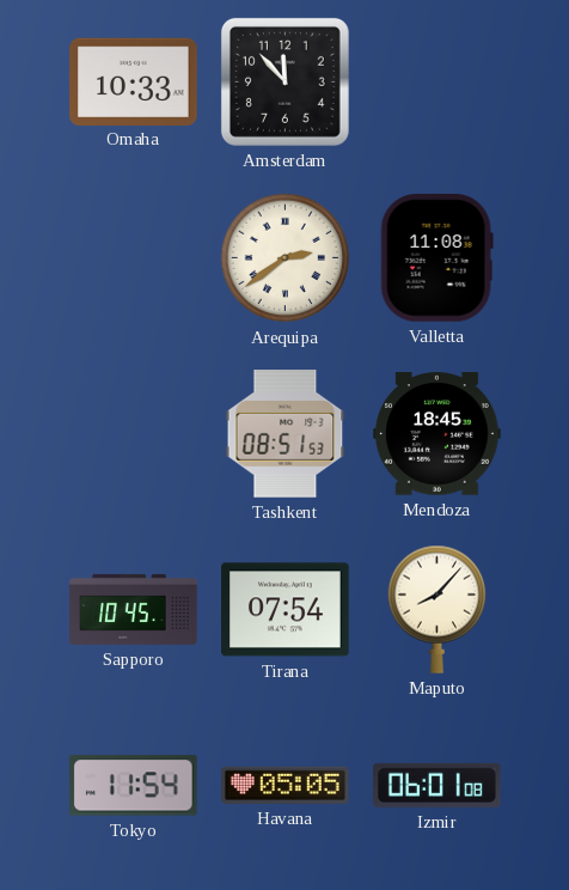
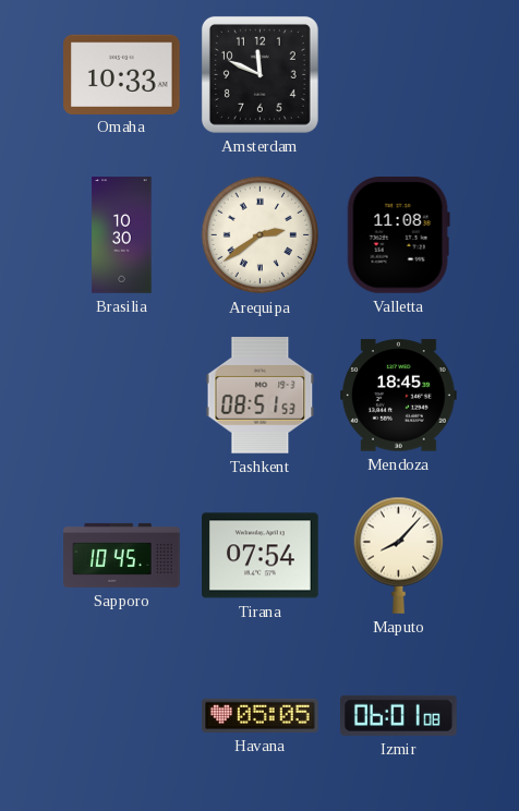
Amsterdam: 11:53 -> 11:49
Brasilia: none -> 10:30
Tokyo: 11:54 -> none
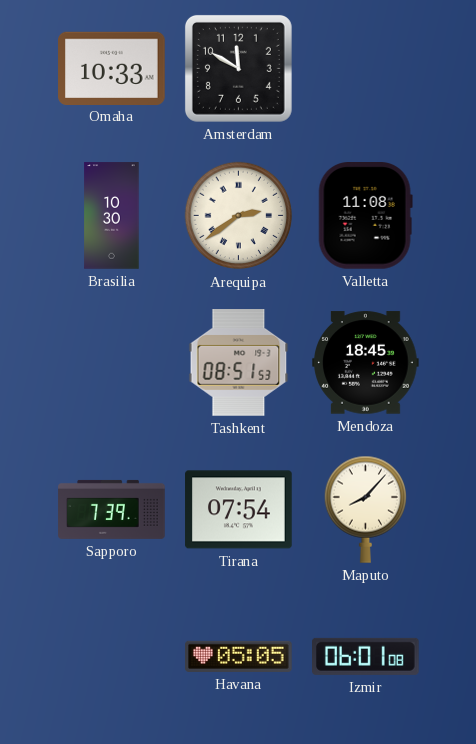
Amsterdam: 11:49 -> 11:50
Sapporo: 10:45 -> 7:39
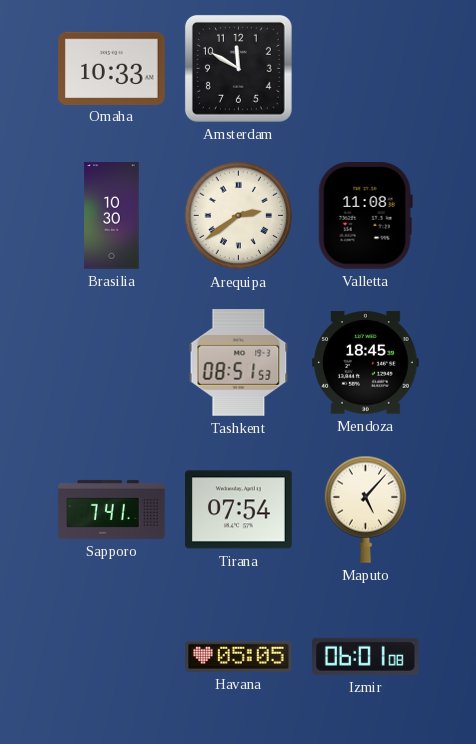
Sapporo: 7:39 -> 7:41
Maputo: 8:07 -> 5:07
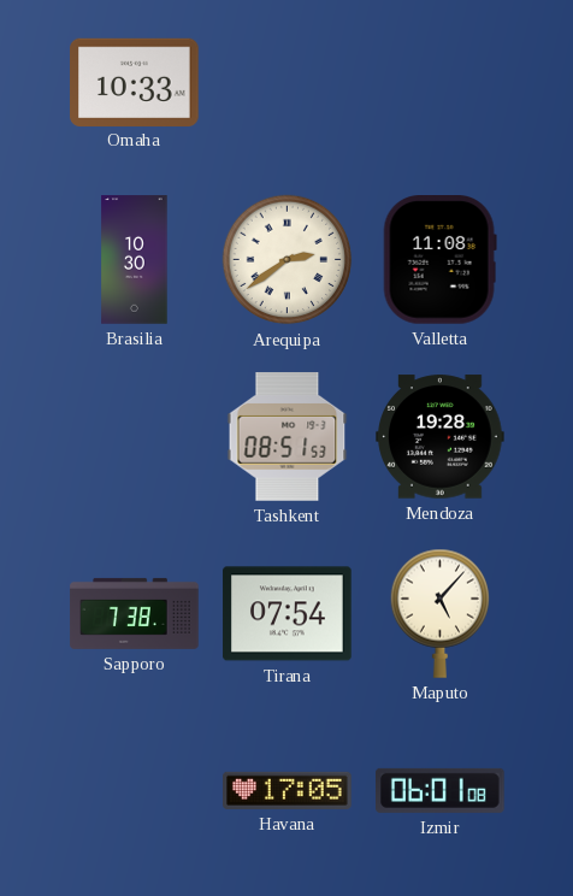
Amsterdam: 11:50 -> none
Mendoza: 18:45 -> 19:28
Sapporo: 7:41 -> 7:38
Havana: 05:05 -> 17:05
